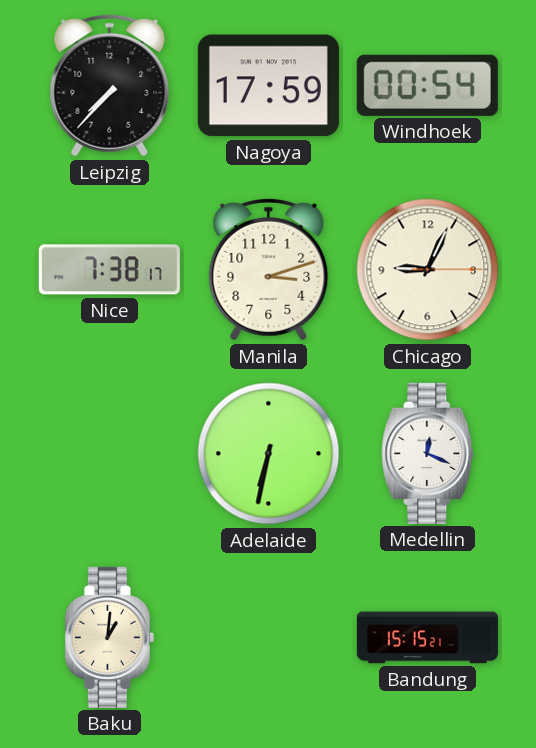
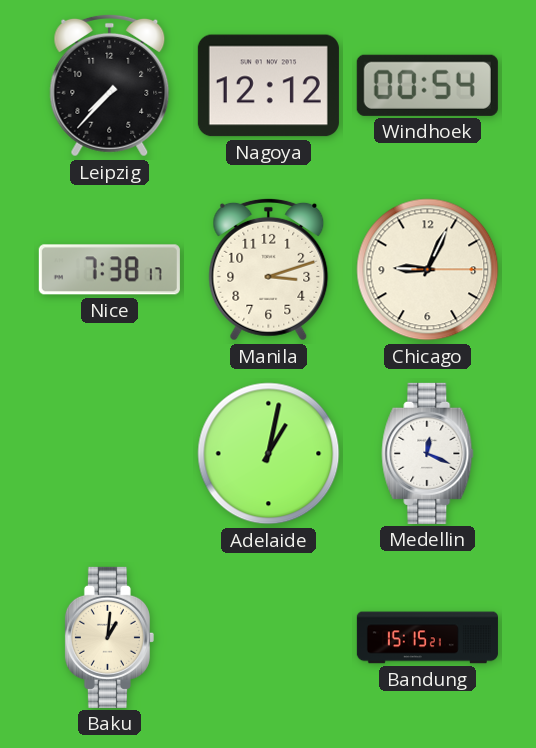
Nagoya: 17:59 -> 12:12
Adelaide: 6:32 -> 1:02
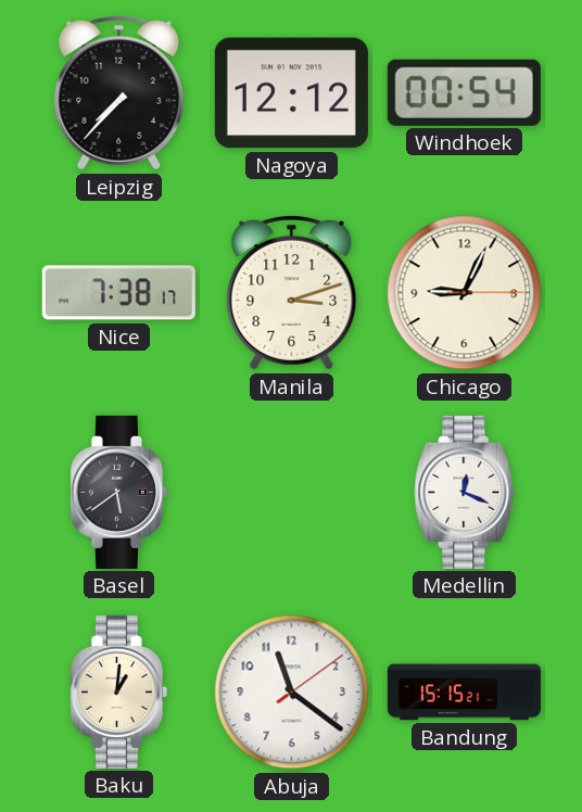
Basel: none -> 5:39
Adelaide: 1:02 -> none
Abuja: none -> 11:21
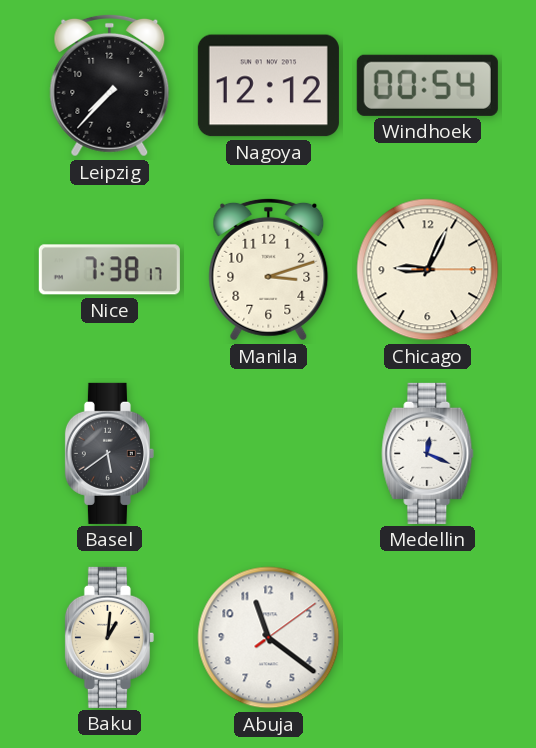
Bandung: 15:15 -> none
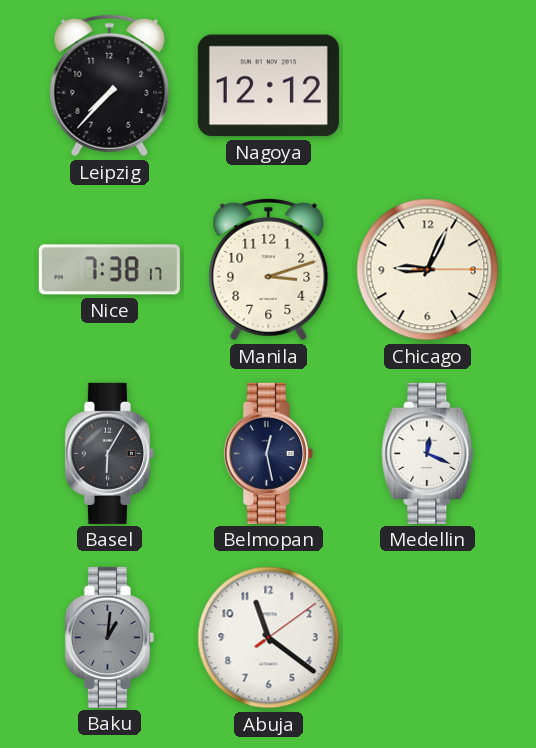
Windhoek: 00:54 -> none
Basel: 5:39 -> 6:05
Belmopan: none -> 12:28
Baku dial: cream -> grey
